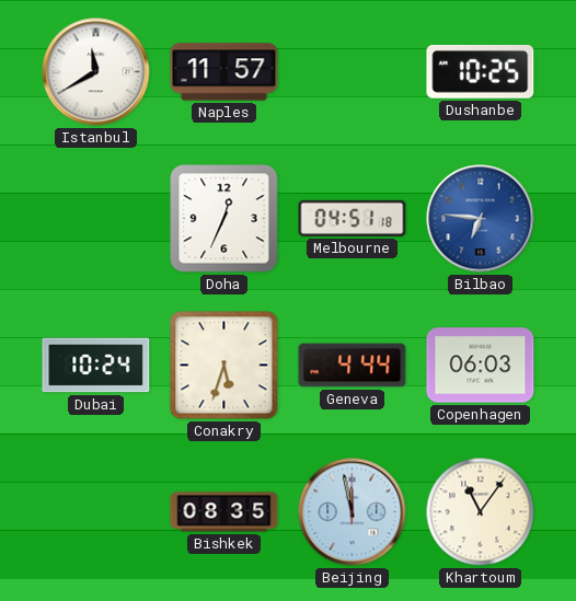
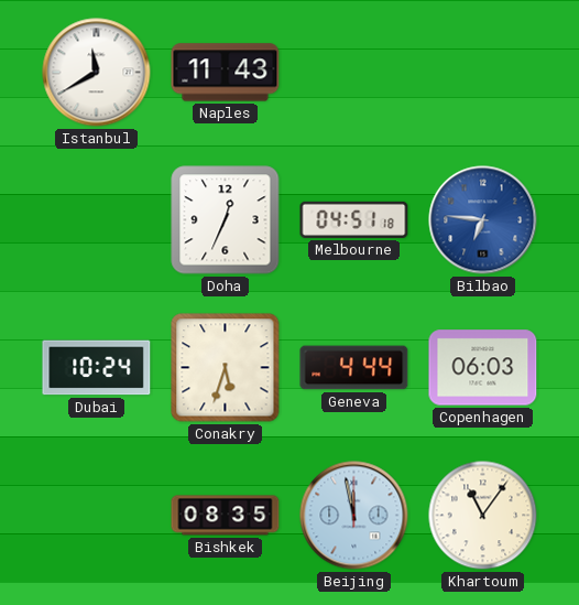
Naples: 11:57 -> 11:43
Dushanbe: 10:25 -> none
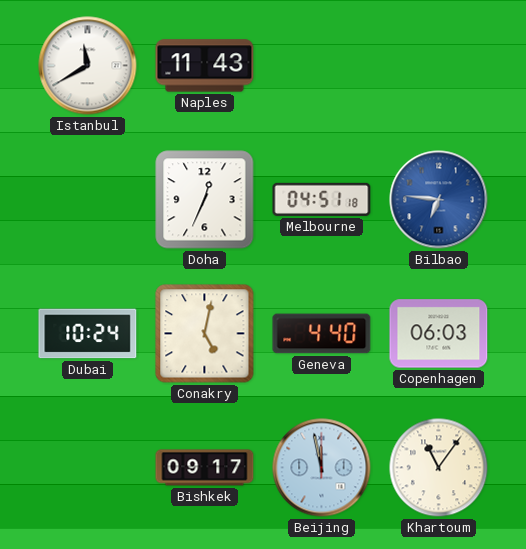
Conakry: 5:33 -> 5:02
Geneva: 4:44 -> 4:40
Bishkek: 08:35 -> 09:17
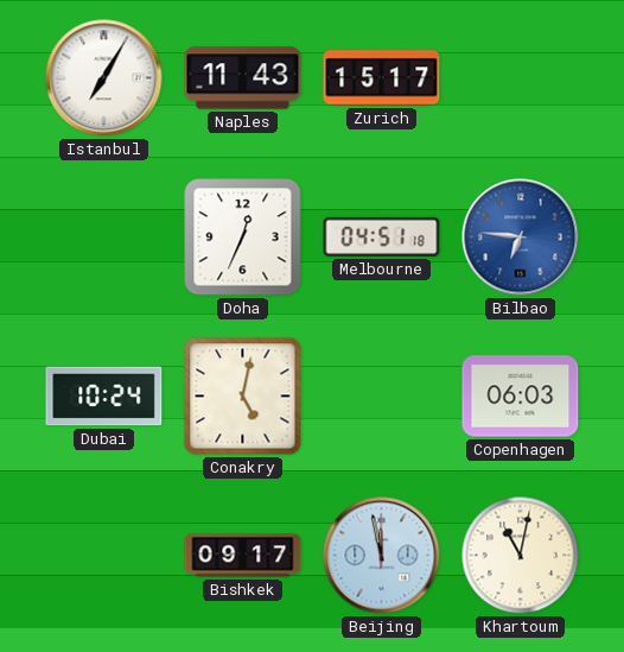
Istanbul: 11:40 -> 7:05
Zurich: none -> 15:17
Geneva: 4:40 -> none
Khartoum: 11:06 -> 11:02
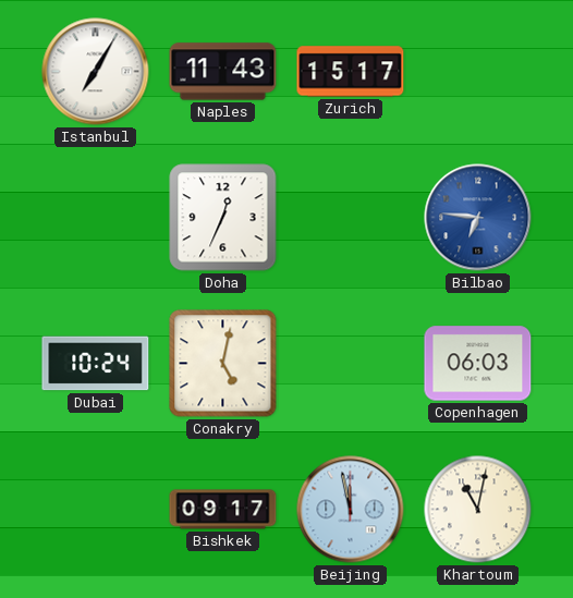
Melbourne: 04:51 -> none
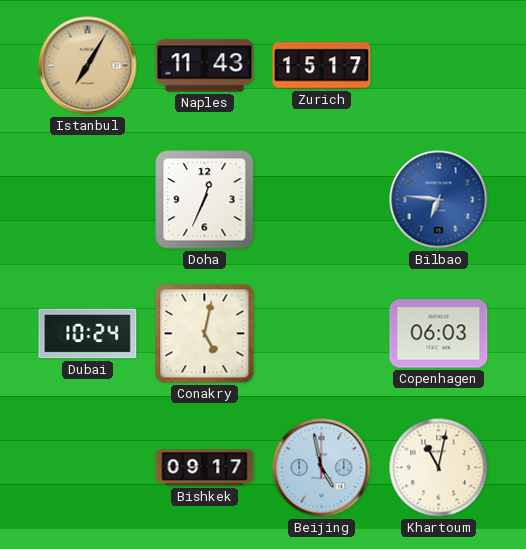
Istanbul dial: white -> champagne
Beijing: 11:58 -> 4:58
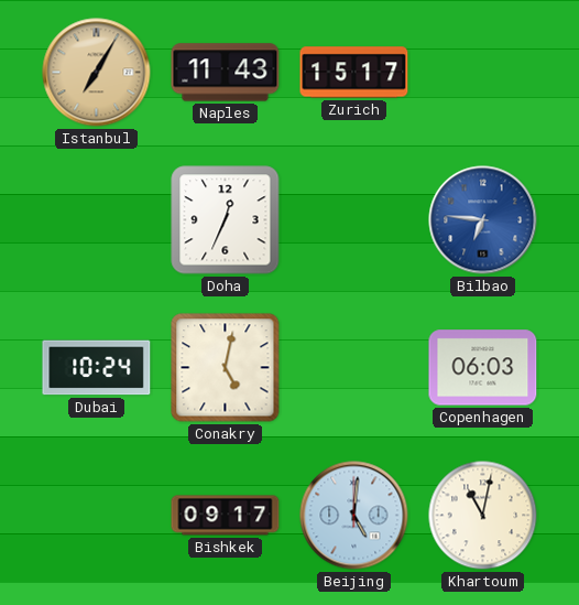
Beijing: 4:58 -> 5:01
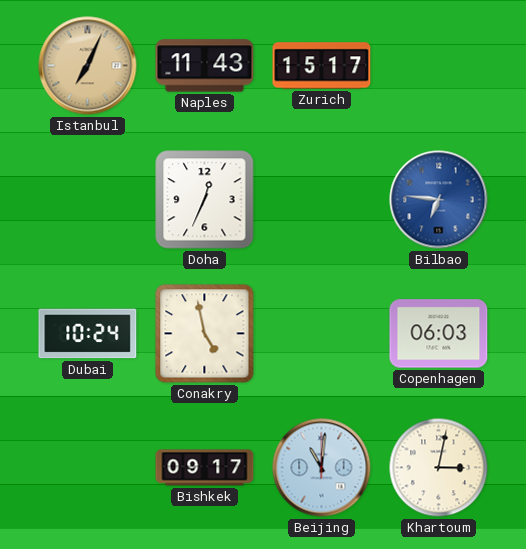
Istanbul: 7:05 -> 7:04
Conakry: 5:02 -> 4:58
Beijing: 5:01 -> 11:01
Khartoum: 11:02 -> 3:02
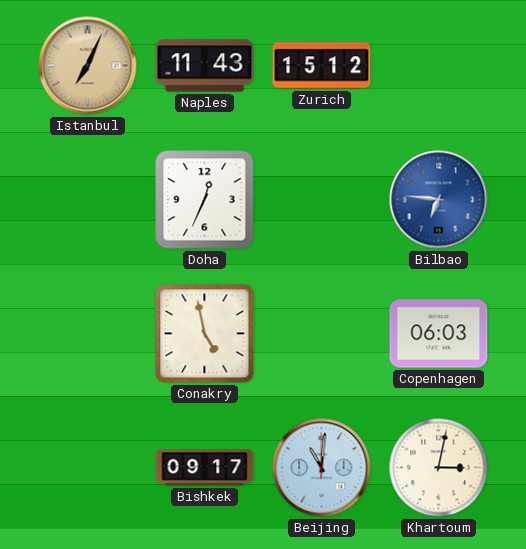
Zurich: 15:17 -> 15:12
Dubai: 10:24 -> none
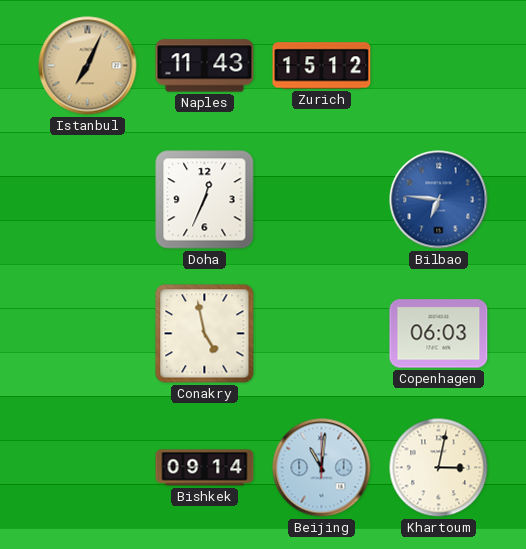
Bishkek: 09:17 -> 09:14
